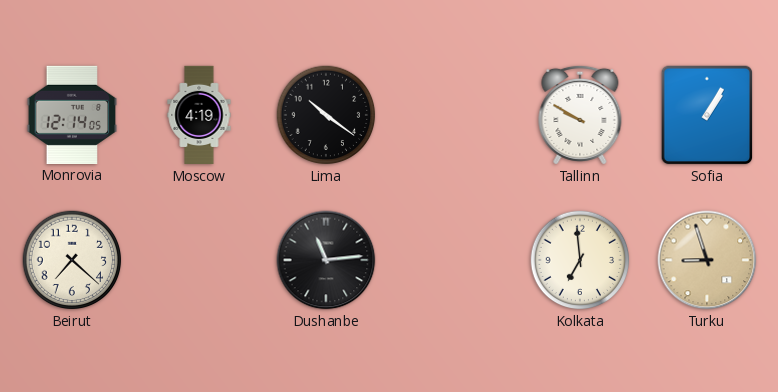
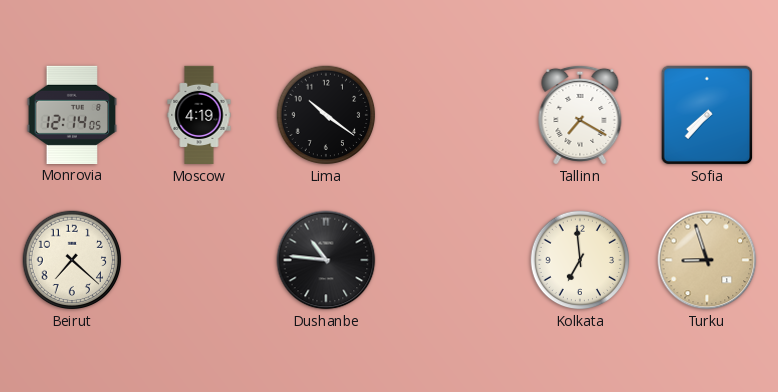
Tallinn: 9:50 -> 7:20
Sofia: 1:05 -> 7:37
Dushanbe: 11:14 -> 10:46
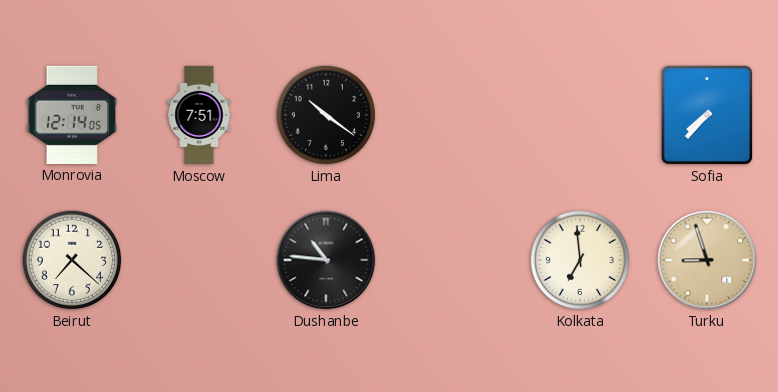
Moscow: 4:19 -> 7:51
Tallinn: 7:20 -> none
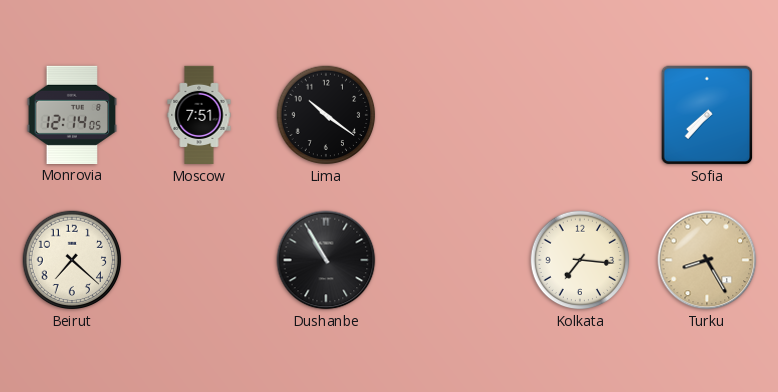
Dushanbe: 10:46 -> 10:55
Kolkata: 6:59 -> 7:16
Turku: 8:57 -> 8:25
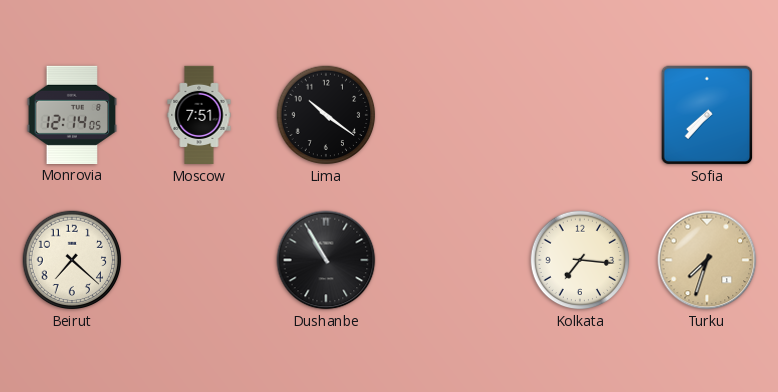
Turku: 8:25 -> 7:33
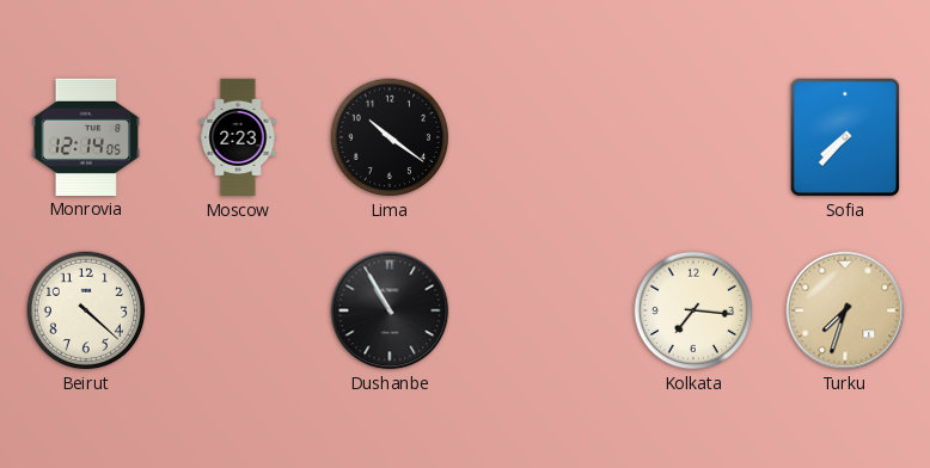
Moscow: 7:51 -> 2:23
Beirut: 7:22 -> 4:22
